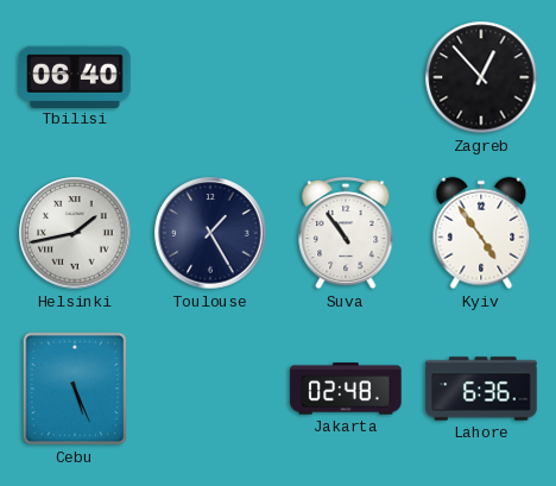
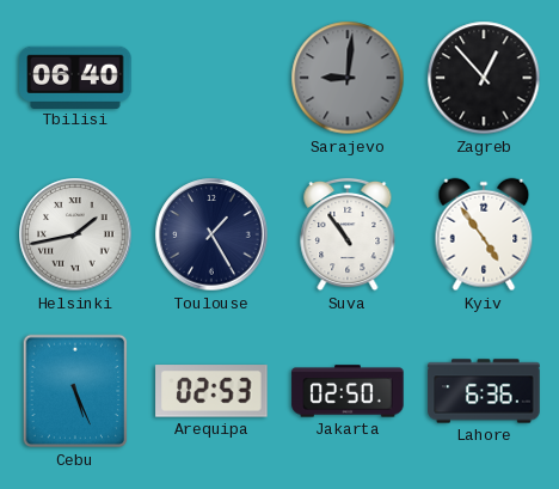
Sarajevo: none -> 9:01
Arequipa: none -> 02:53
Jakarta: 02:48 -> 02:50
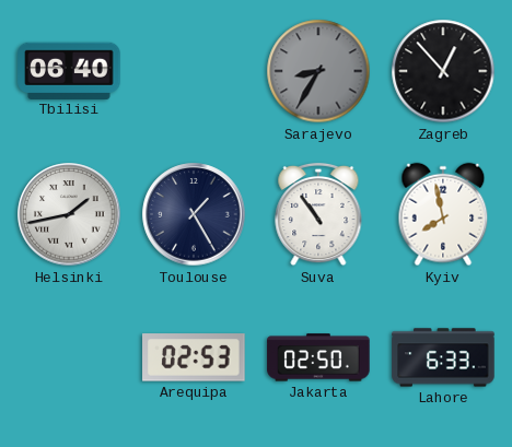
Sarajevo: 9:01 -> 8:35
Kyiv: 4:54 -> 7:58
Cebu: 5:26 -> none
Lahore: 6:36 -> 6:33
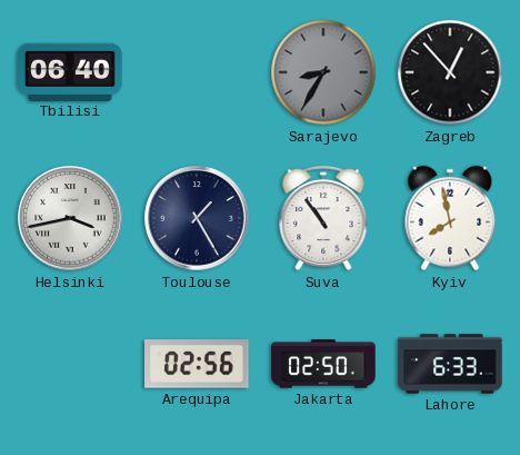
Helsinki: 1:43 -> 3:43
Arequipa: 02:53 -> 02:56
